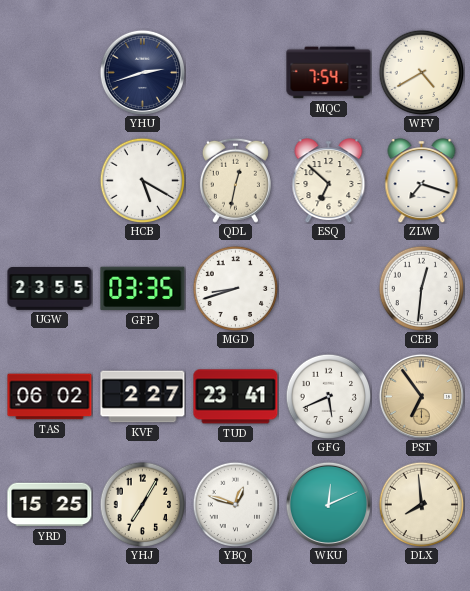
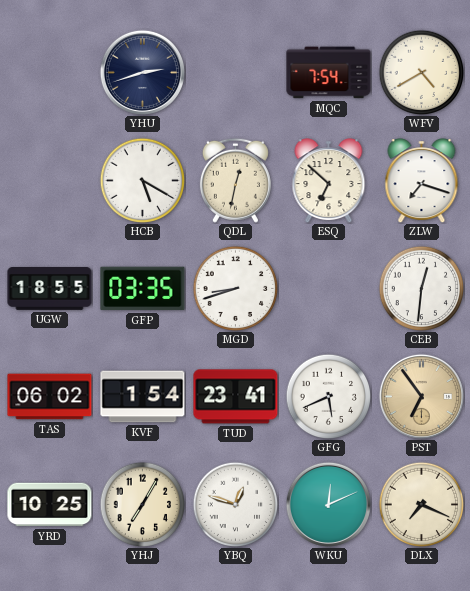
UGW: 23:55 -> 18:55
KVF: 2:27 -> 1:54
YRD: 15:25 -> 10:25
DLX: 7:59 -> 7:19
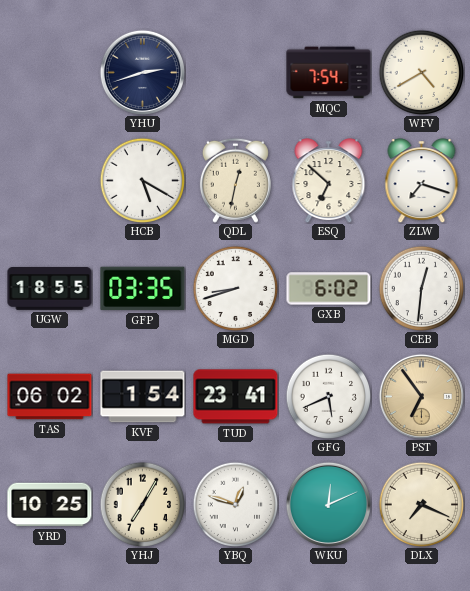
GXB: none -> 6:02
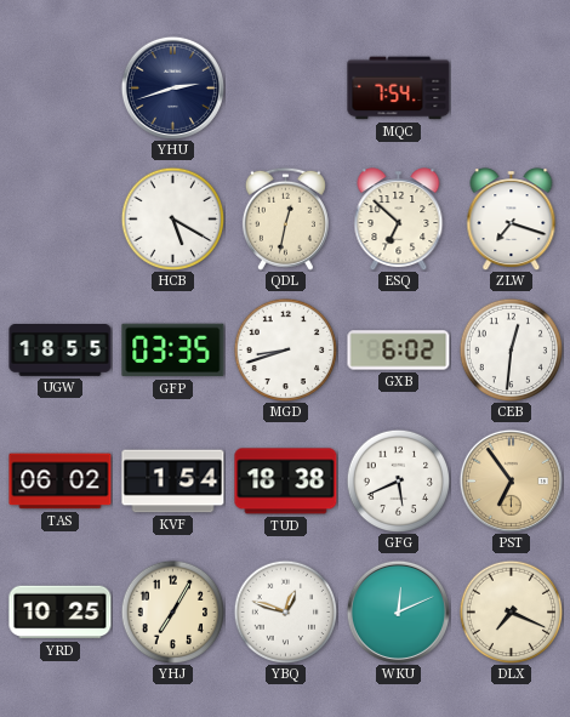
WFV: 4:40 -> none
TUD: 23:41 -> 18:38
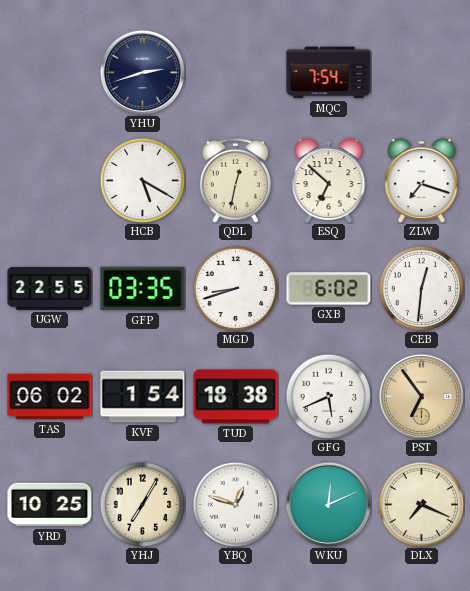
UGW: 18:55 -> 22:55
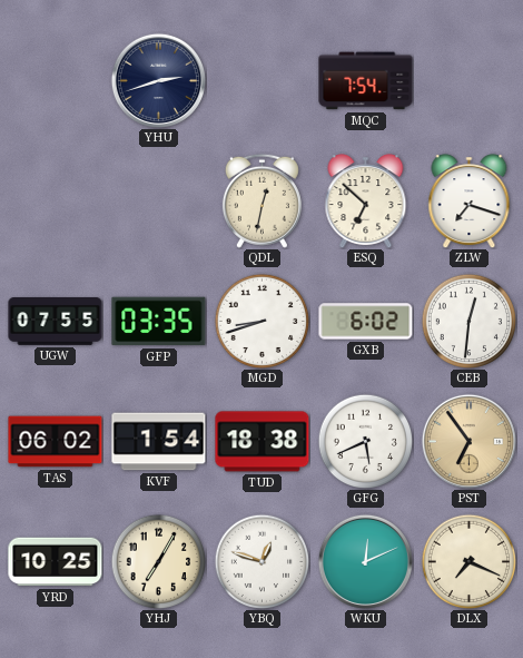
HCB: 5:20 -> none
UGW: 22:55 -> 07:55
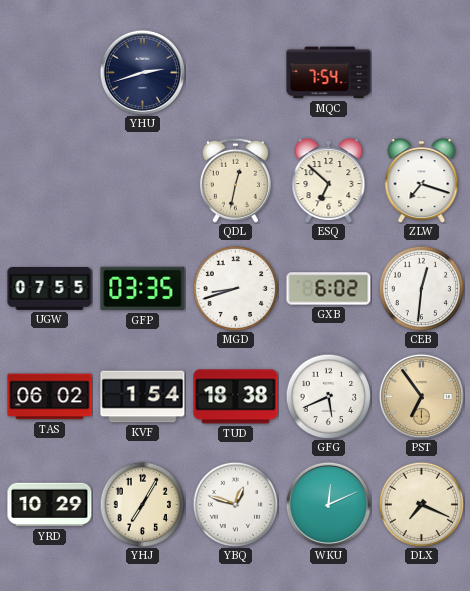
YRD: 10:25 -> 10:29
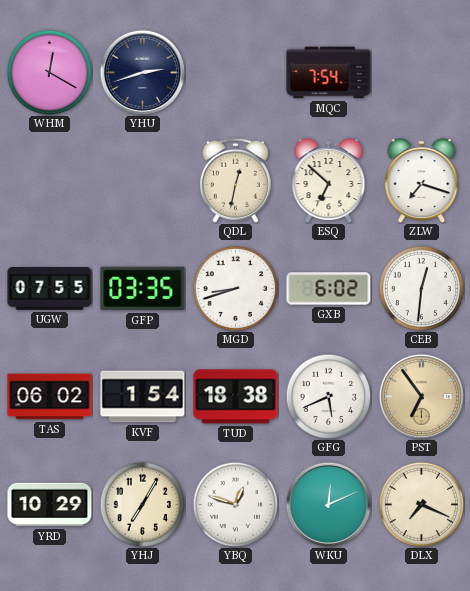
WHM: none -> 12:20
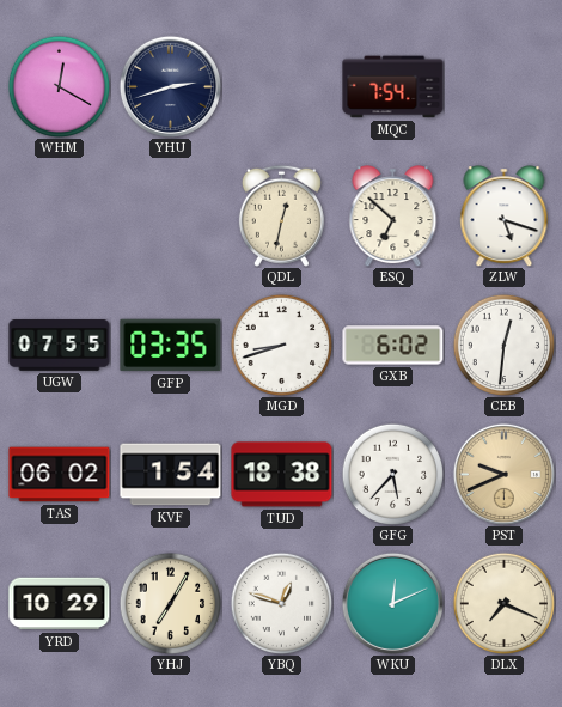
ZLW: 7:18 -> 5:18
GFG: 5:41 -> 5:37
PST: 6:54 -> 9:41
